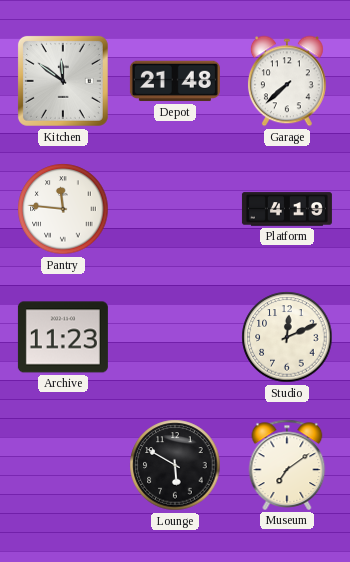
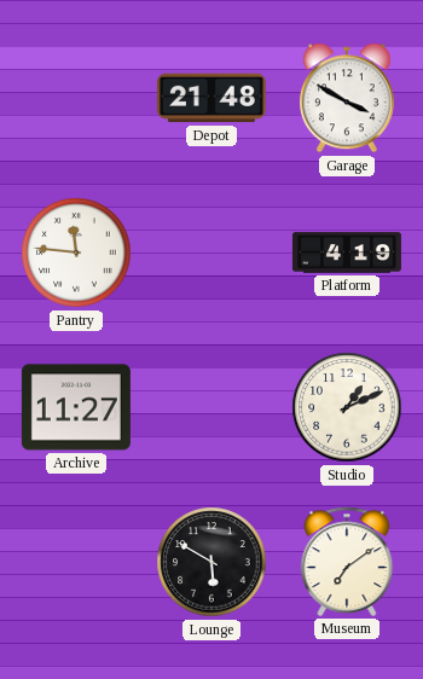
Kitchen: 11:51 -> none
Garage: 7:38 -> 3:50
Archive: 11:23 -> 11:27
Studio: 12:11 -> 1:11
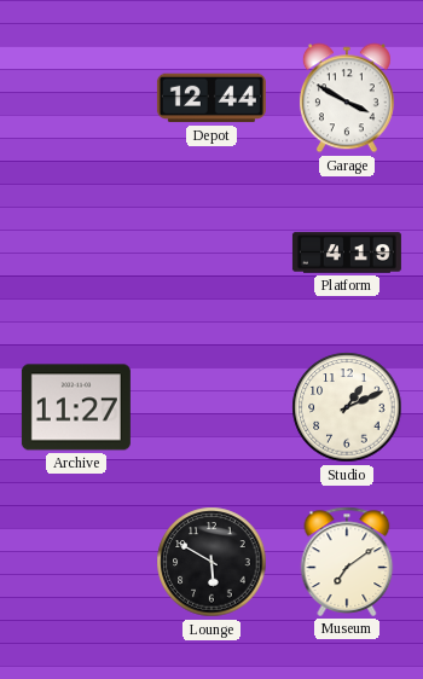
Depot: 21:48 -> 12:44
Pantry: 11:46 -> none
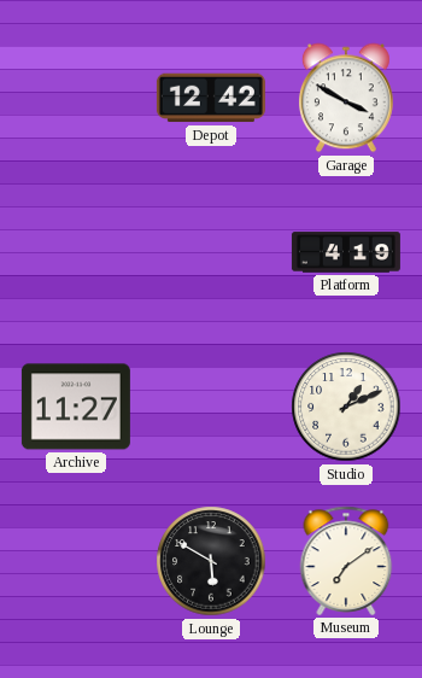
Depot: 12:44 -> 12:42
